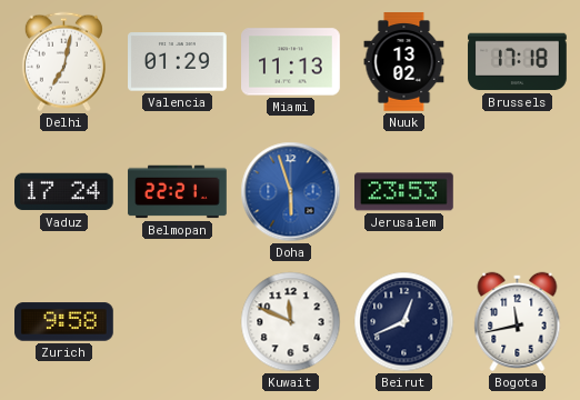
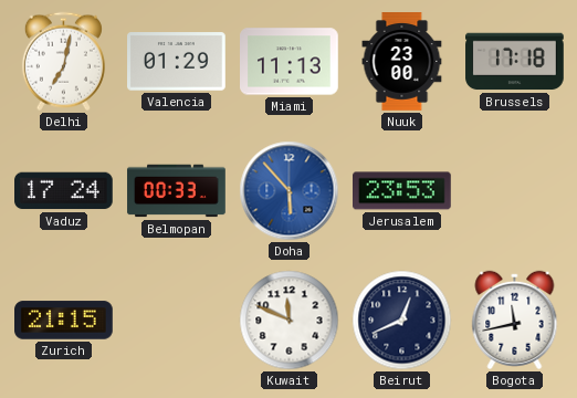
Nuuk: 13:02 -> 23:00
Belmopan: 22:21 -> 00:33
Doha: 5:57 -> 5:53
Zurich: 9:58 -> 21:15
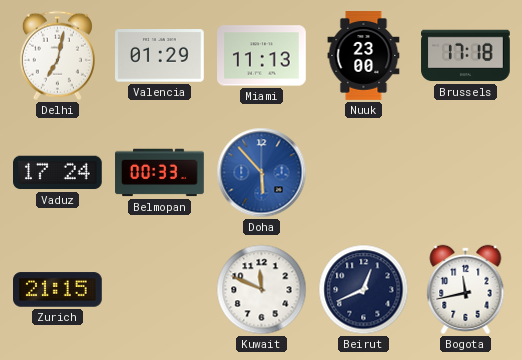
Jerusalem: 23:53 -> none
